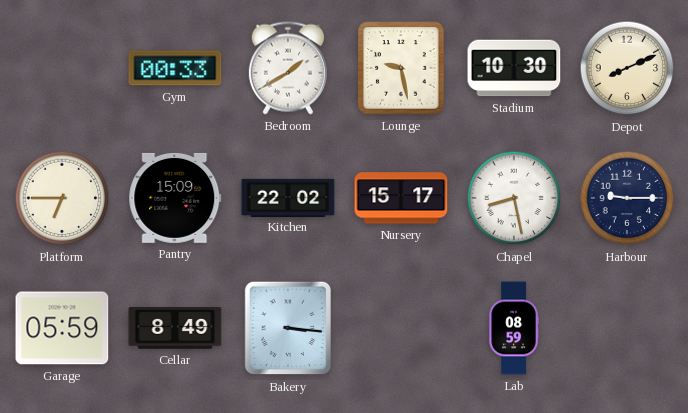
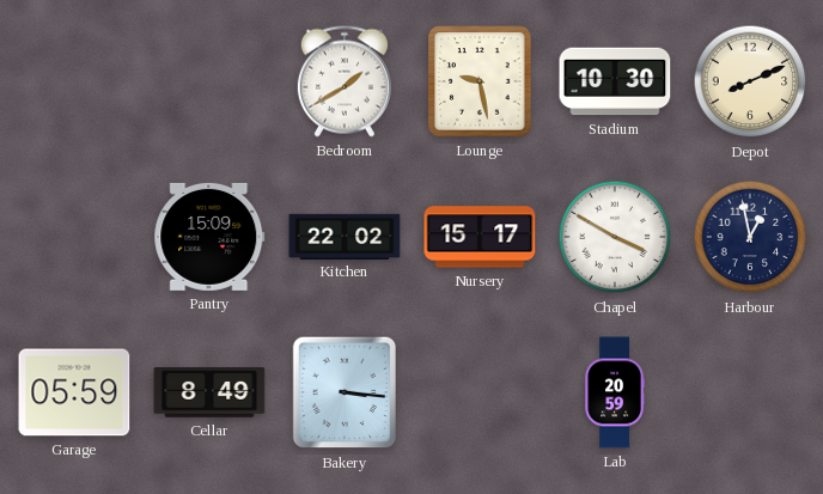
Gym: 00:33 -> none
Platform: 6:45 -> none
Chapel: 8:28 -> 3:50
Harbour: 9:15 -> 12:58
Lab: 08:59 -> 20:59
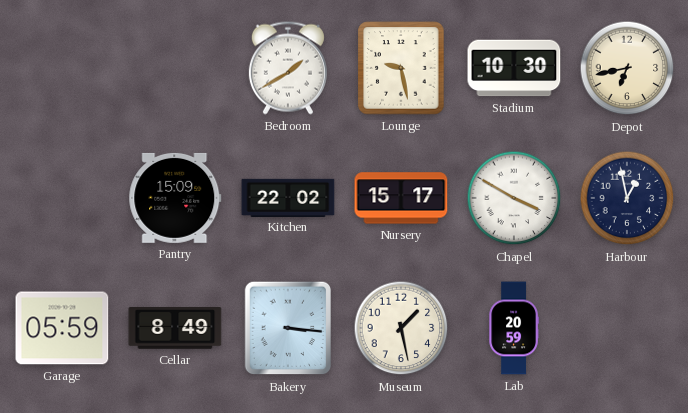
Depot: 8:11 -> 6:43
Museum: none -> 1:28
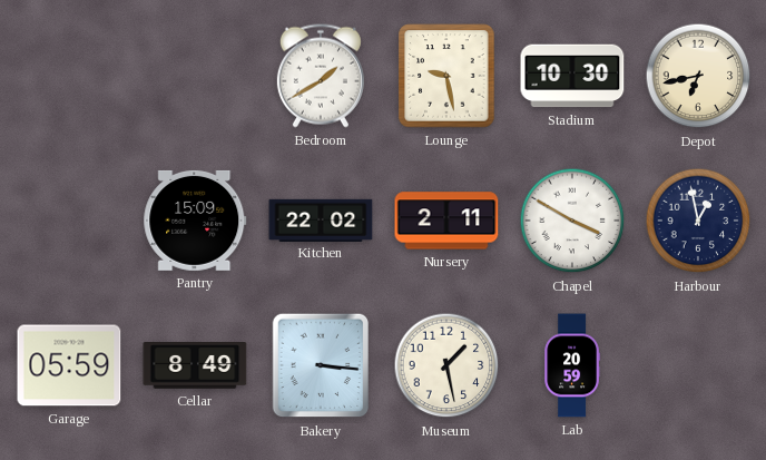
Nursery: 15:17 -> 2:11
